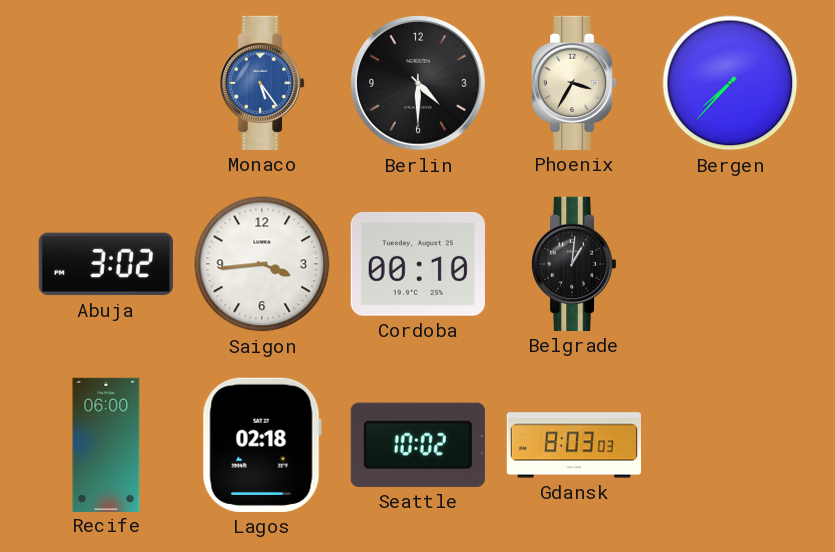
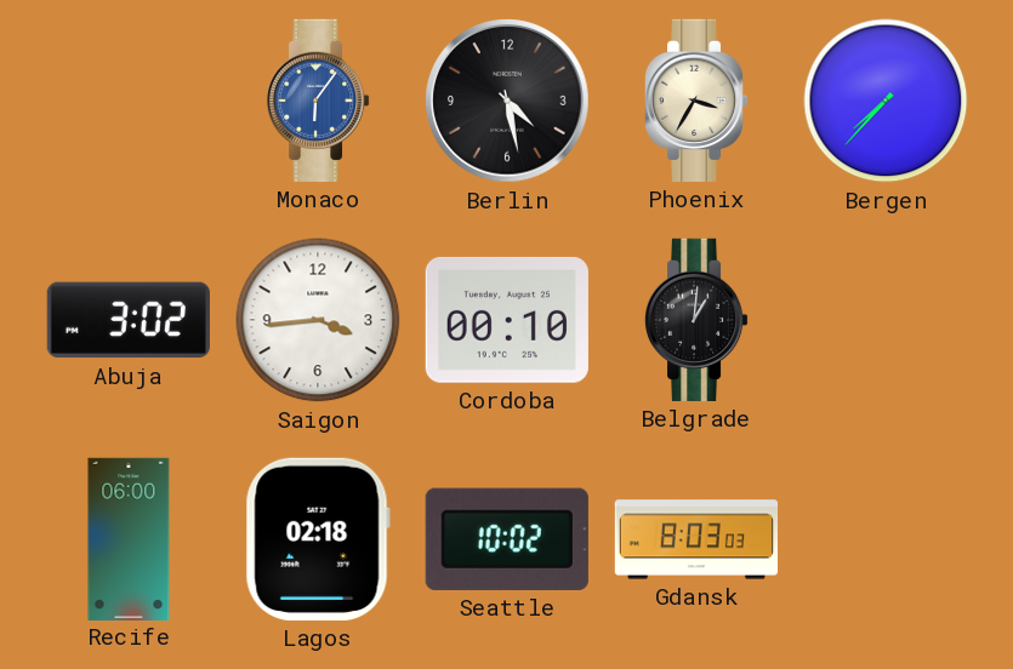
Monaco: 5:24 -> 6:06
Berlin: 4:30 -> 4:28
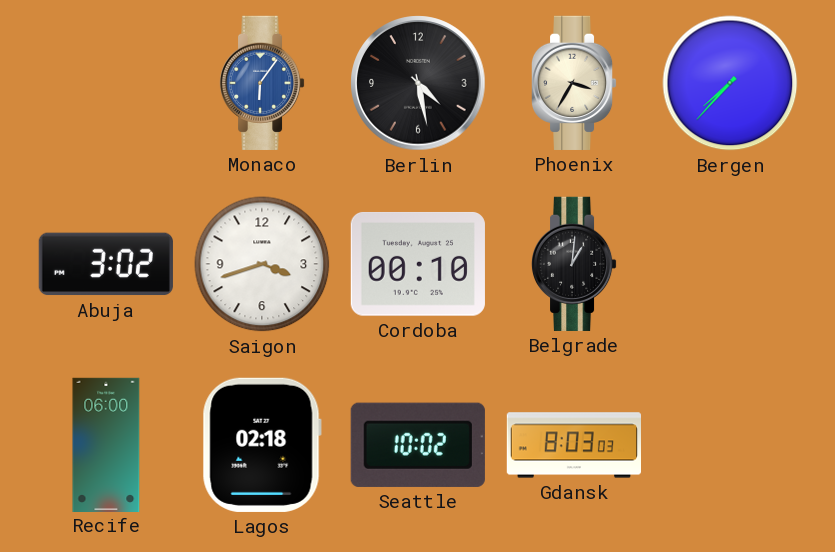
Saigon: 3:44 -> 3:42
